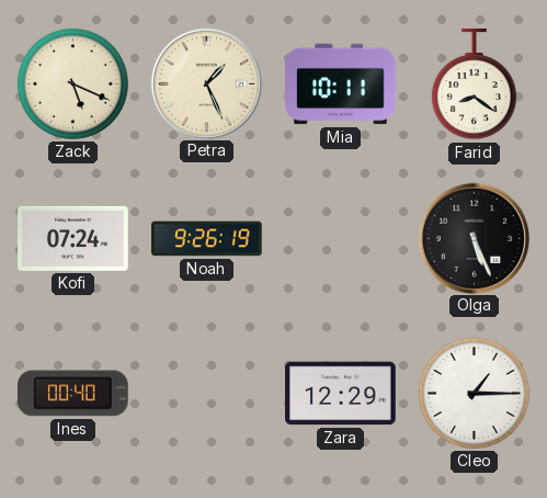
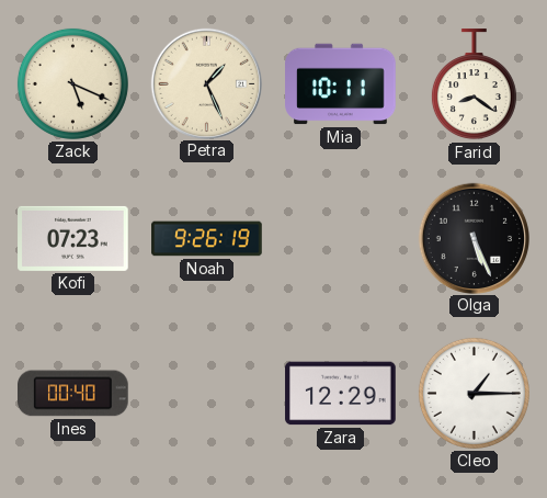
Kofi: 07:24 -> 07:23
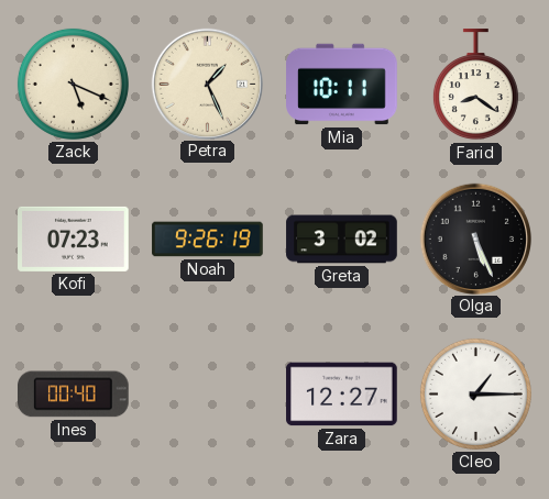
Greta: none -> 3:02
Zara: 12:29 -> 12:27
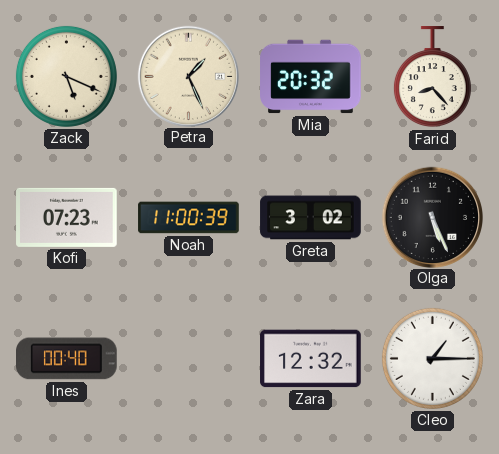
Mia: 10:11 -> 20:32
Farid: 8:21 -> 8:23
Noah: 9:26 -> 11:00
Zara: 12:27 -> 12:32
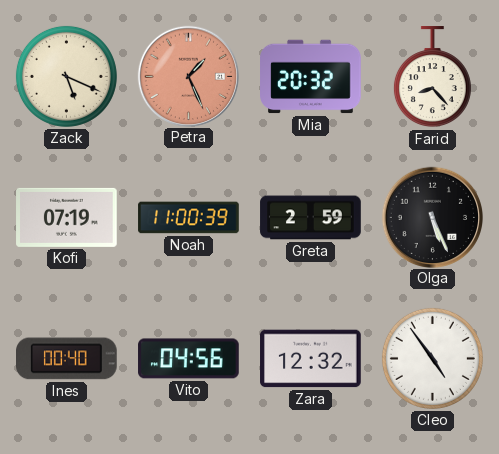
Petra dial: cream -> salmon
Kofi: 07:23 -> 07:19
Greta: 3:02 -> 2:59
Vito: none -> 04:56
Cleo: 1:15 -> 4:54
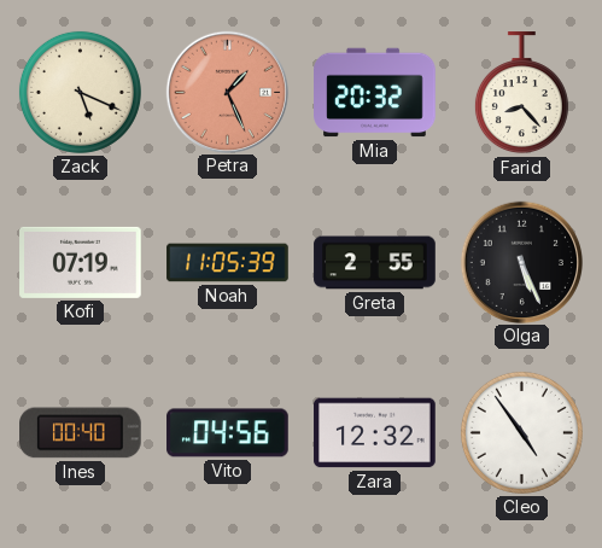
Noah: 11:00 -> 11:05
Greta: 2:59 -> 2:55
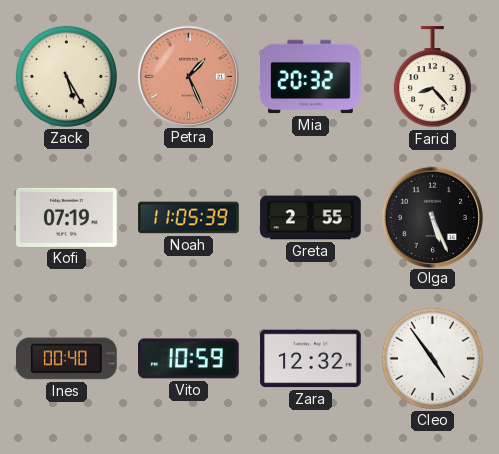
Zack: 5:19 -> 5:25
Vito: 04:56 -> 10:59
